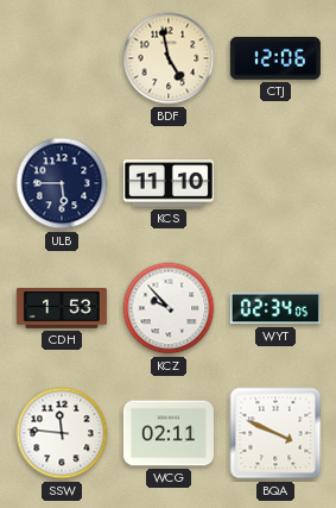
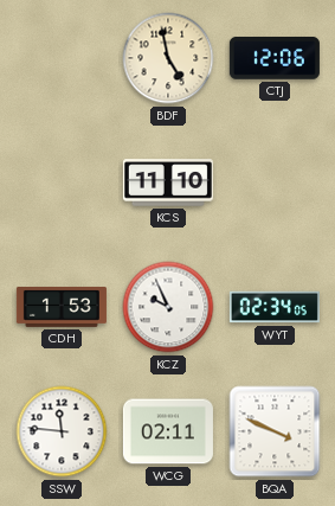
ULB: 5:45 -> none
KCZ: 9:53 -> 9:56
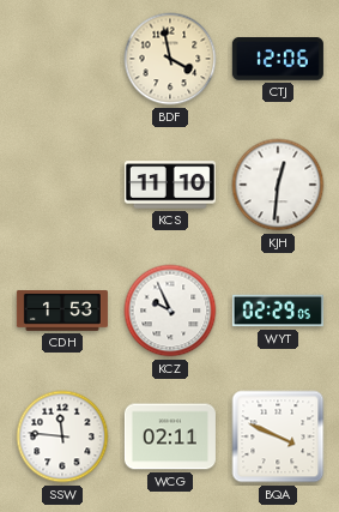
BDF: 4:58 -> 3:58
KJH: none -> 12:31
WYT: 02:34 -> 02:29
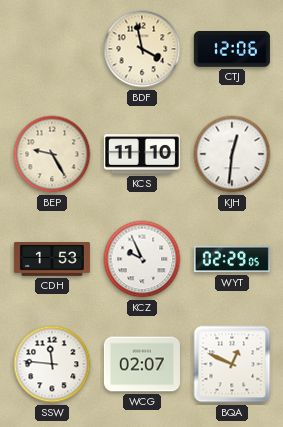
BEP: none -> 9:25
WCG: 02:11 -> 02:07
BQA: 3:49 -> 12:49
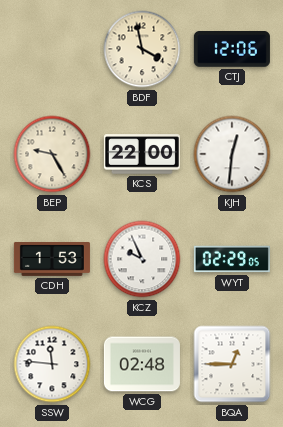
KCS: 11:10 -> 22:00
WCG: 02:07 -> 02:48
BQA: 12:49 -> 12:45
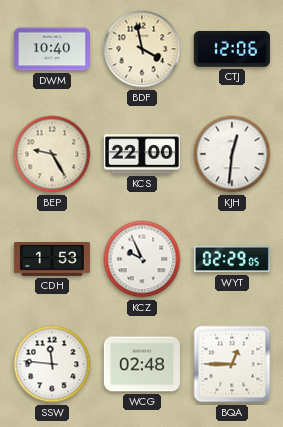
DWM: none -> 10:40
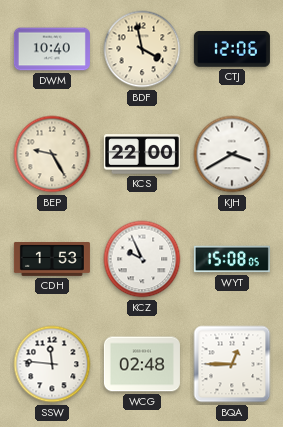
KJH: 12:31 -> 3:40
WYT: 02:29 -> 15:08
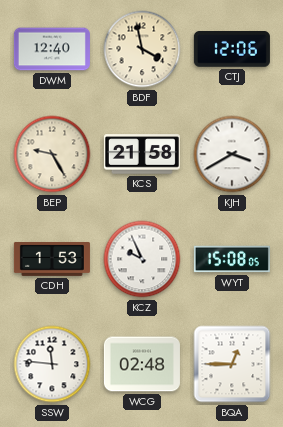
DWM: 10:40 -> 12:40
KCS: 22:00 -> 21:58
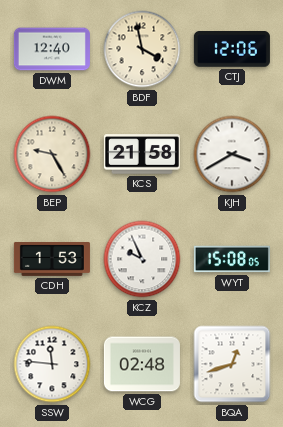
BQA: 12:45 -> 12:42
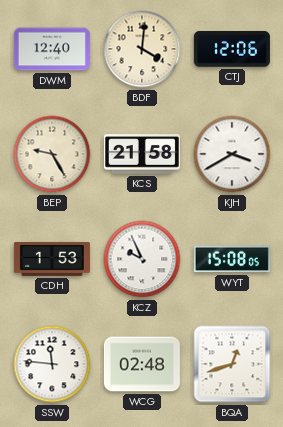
BDF: 3:58 -> 4:01
